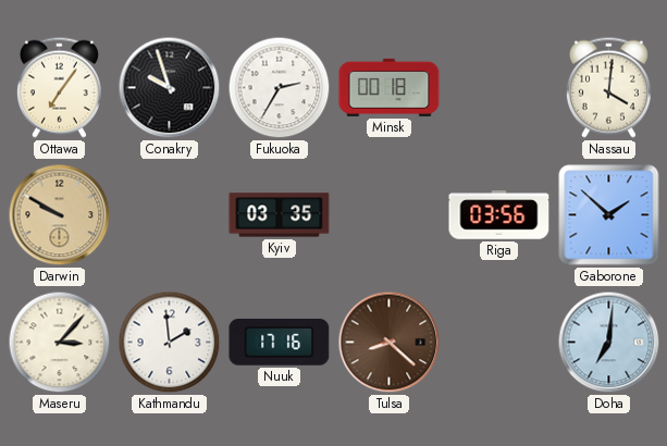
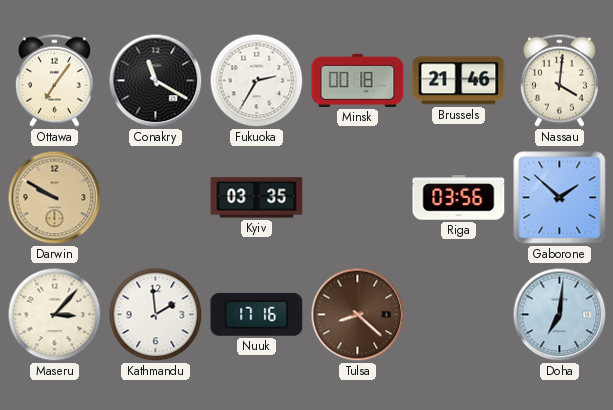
Conakry: 9:57 -> 11:20
Brussels: none -> 21:46
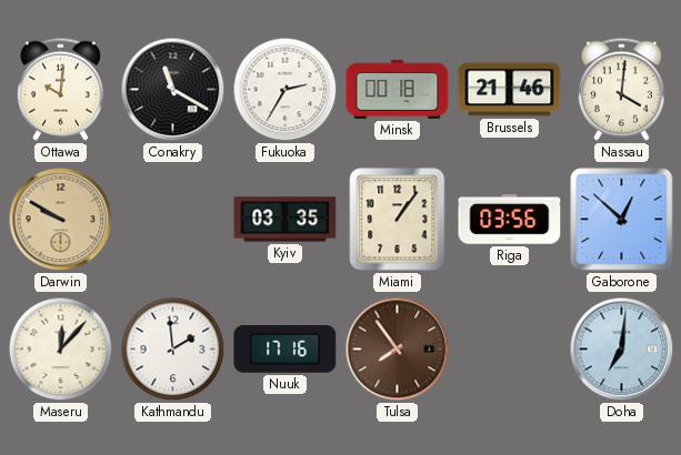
Ottawa: 7:06 -> 10:01
Miami: none -> 1:06
Gaborone: 1:52 -> 12:52
Maseru: 3:07 -> 12:07
Tulsa: 8:22 -> 7:54
